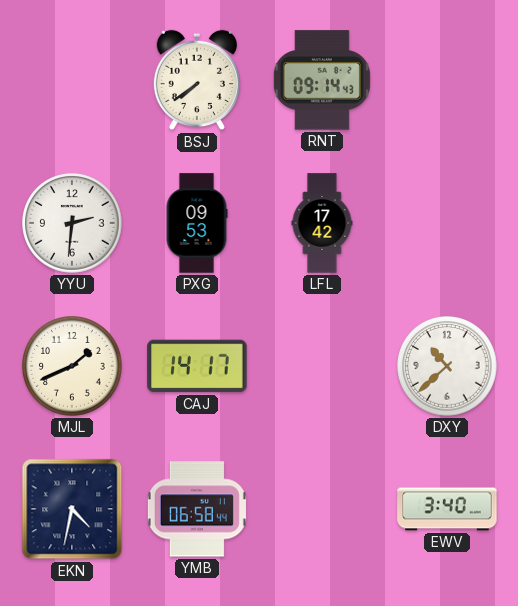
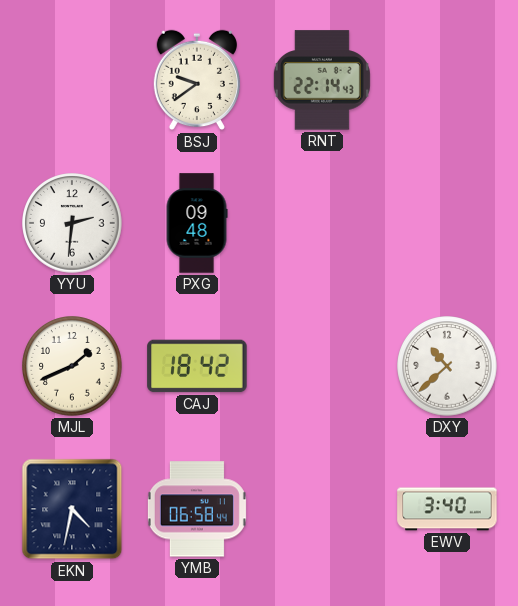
BSJ: 7:39 -> 9:39
RNT: 09:14 -> 22:14
PXG: 09:53 -> 09:48
LFL: 17:42 -> none
CAJ: 14:17 -> 18:42
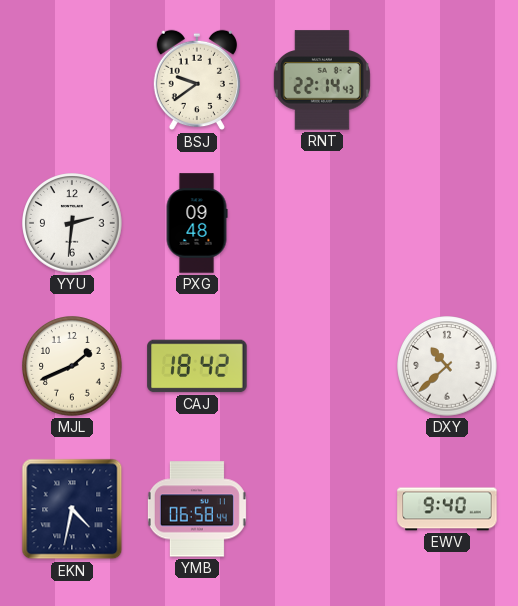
EWV: 3:40 -> 9:40
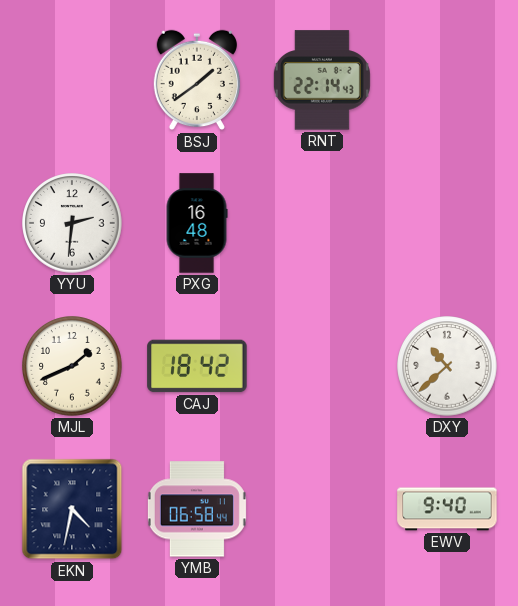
BSJ: 9:39 -> 1:39
PXG: 09:48 -> 16:48
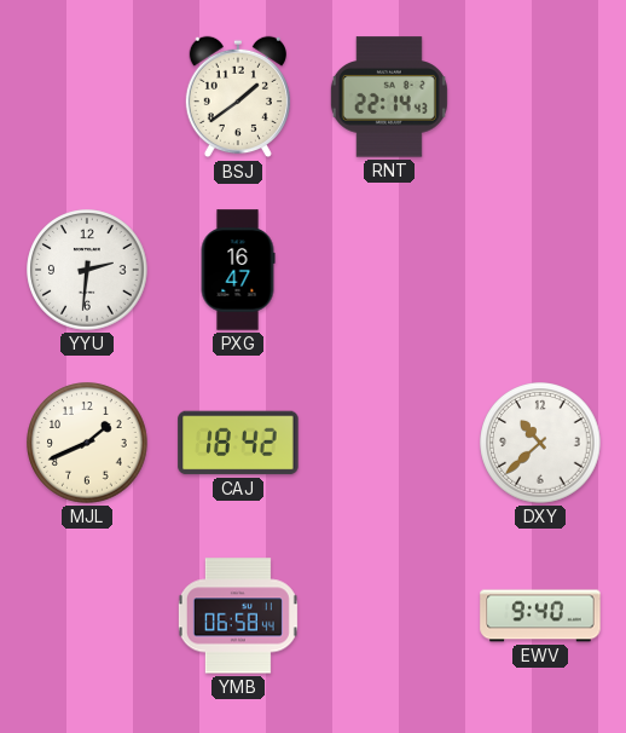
PXG: 16:48 -> 16:47
EKN: 4:32 -> none
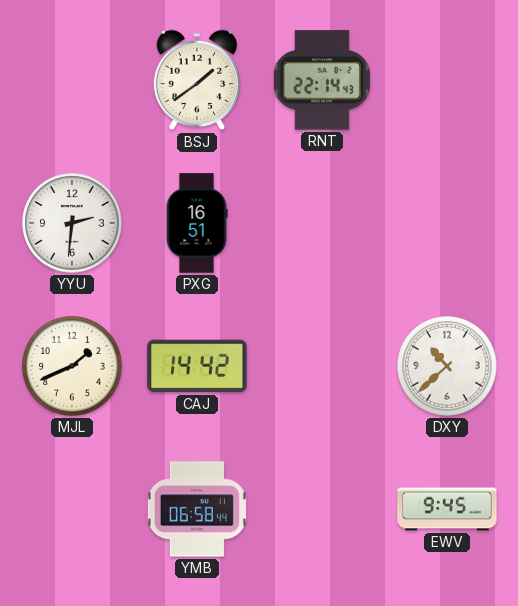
PXG: 16:47 -> 16:51
CAJ: 18:42 -> 14:42
EWV: 9:40 -> 9:45
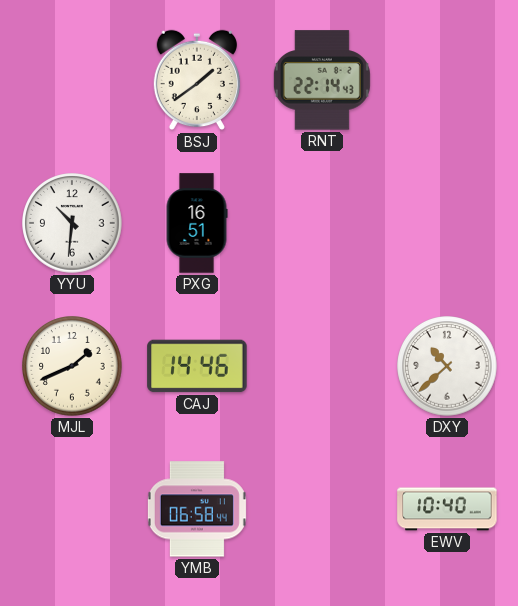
YYU: 2:31 -> 10:31
CAJ: 14:42 -> 14:46
EWV: 9:45 -> 10:40
